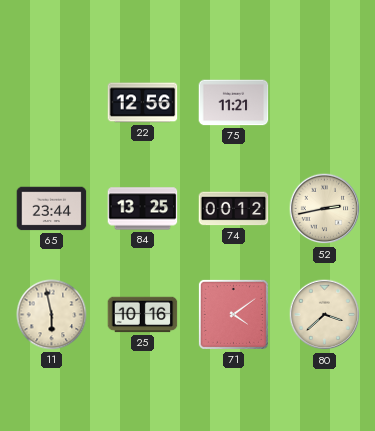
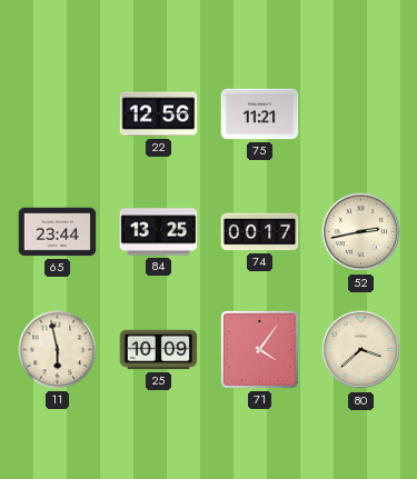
74: 00:12 -> 00:17
25: 10:16 -> 10:09
71: 4:09 -> 4:06
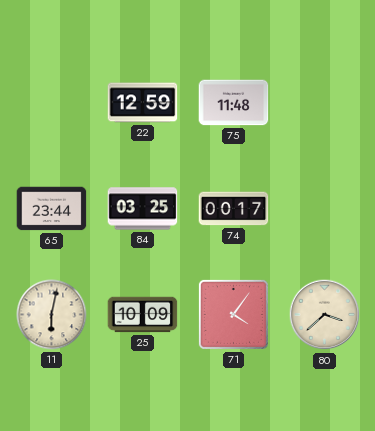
22: 12:56 -> 12:59
75: 11:21 -> 11:48
84: 13:25 -> 03:25
52: 2:43 -> none
11: 5:58 -> 6:02
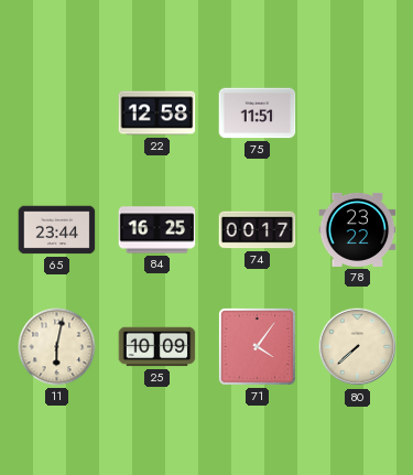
22: 12:59 -> 12:58
75: 11:48 -> 11:51
84: 03:25 -> 16:25
78: none -> 23:22
80: 3:38 -> 7:38
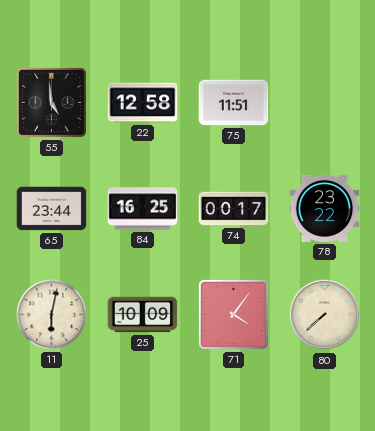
55: none -> 4:59
